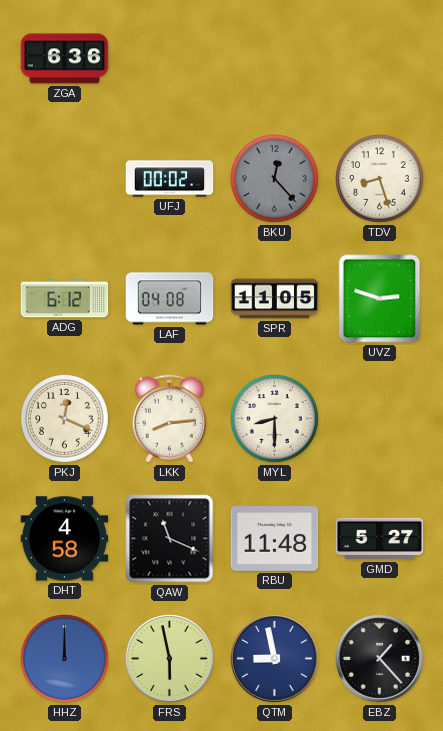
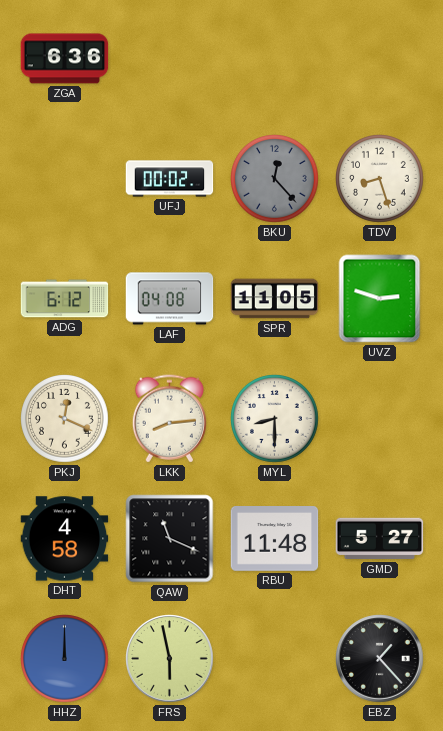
QTM: 8:58 -> none
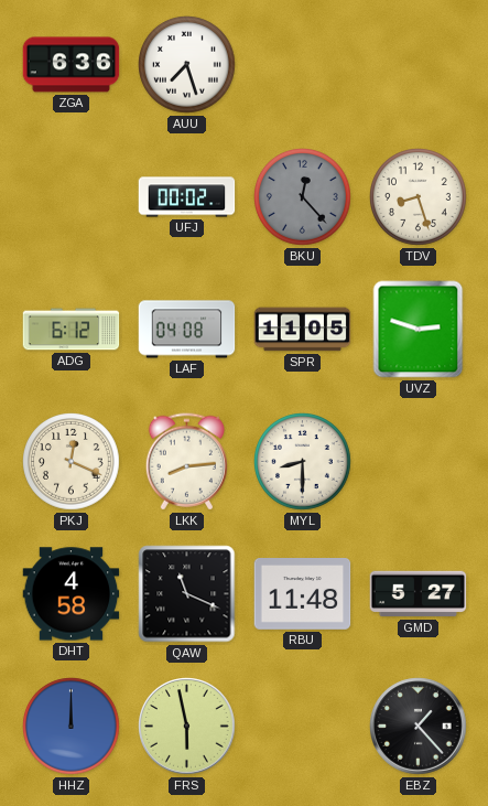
AUU: none -> 7:27
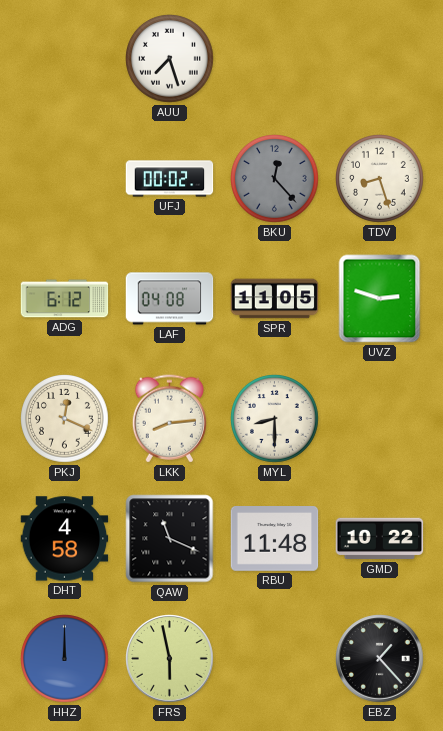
ZGA: 6:36 -> none
GMD: 5:27 -> 10:22
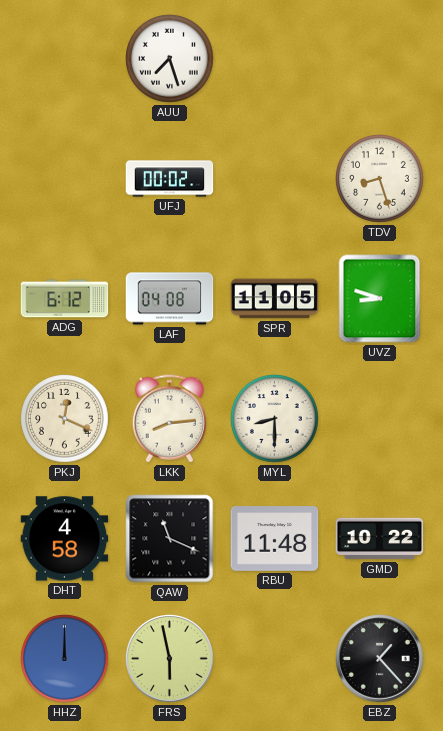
BKU: 12:23 -> none
UVZ: 2:48 -> 8:48
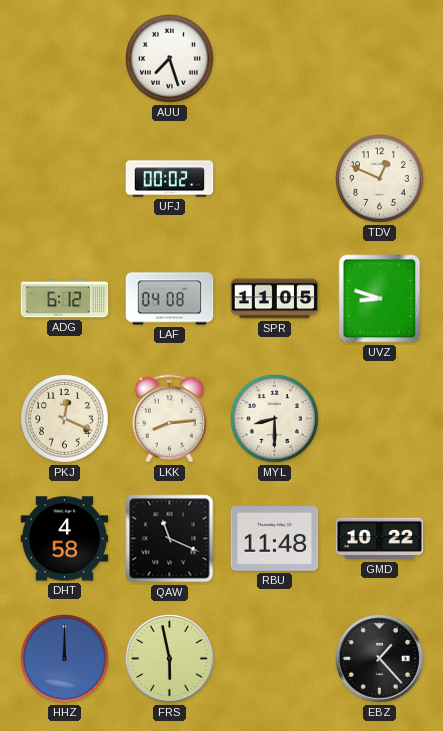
TDV: 8:27 -> 12:49
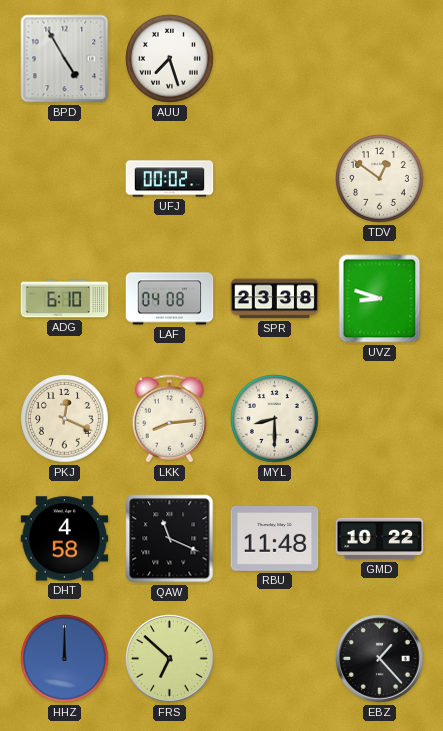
BPD: none -> 4:55
TDV: 12:49 -> 12:51
ADG: 6:12 -> 6:10
SPR: 11:05 -> 23:38
FRS: 5:58 -> 6:52
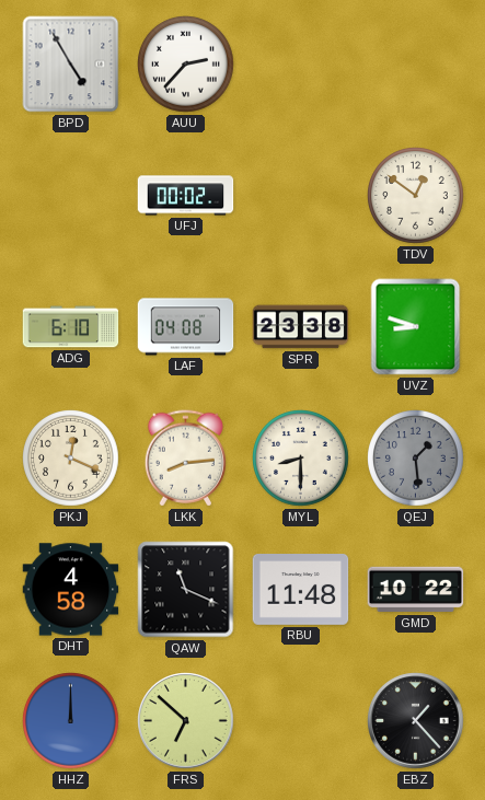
AUU: 7:27 -> 2:37
QEJ: none -> 1:29
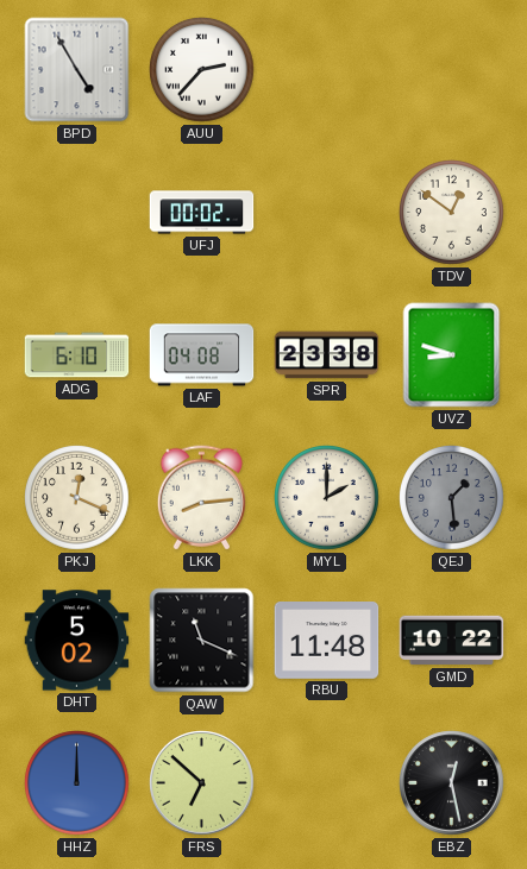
MYL: 8:30 -> 2:00
DHT: 4:58 -> 5:02
EBZ: 1:23 -> 12:28
